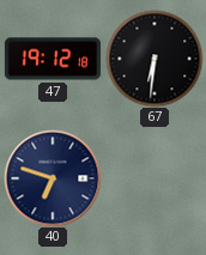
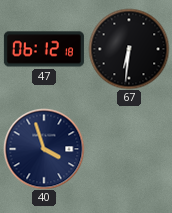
47: 19:12 -> 06:12
40: 6:48 -> 3:57
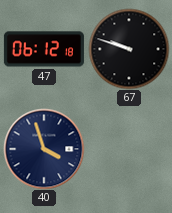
67: 6:31 -> 9:48
